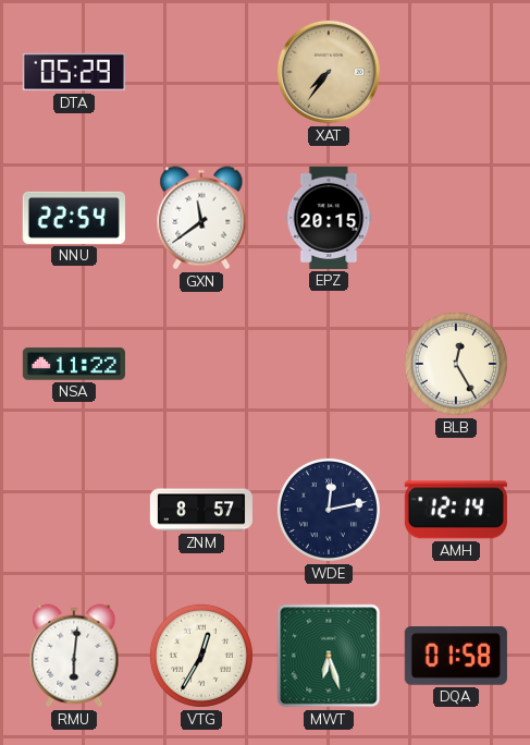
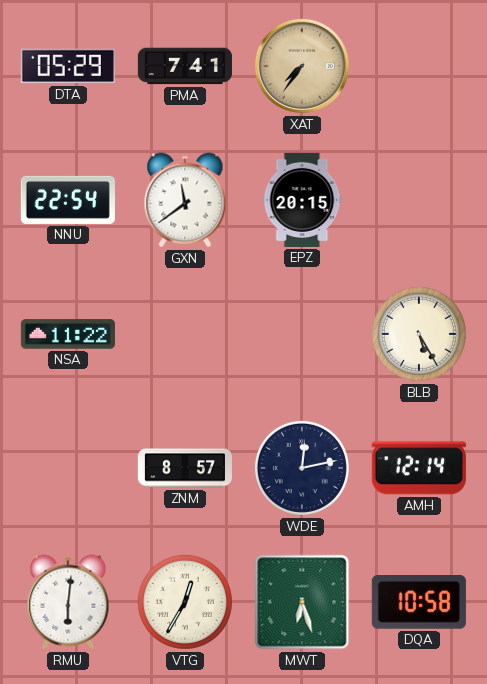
PMA: none -> 7:41
BLB: 12:25 -> 5:25
DQA: 01:58 -> 10:58
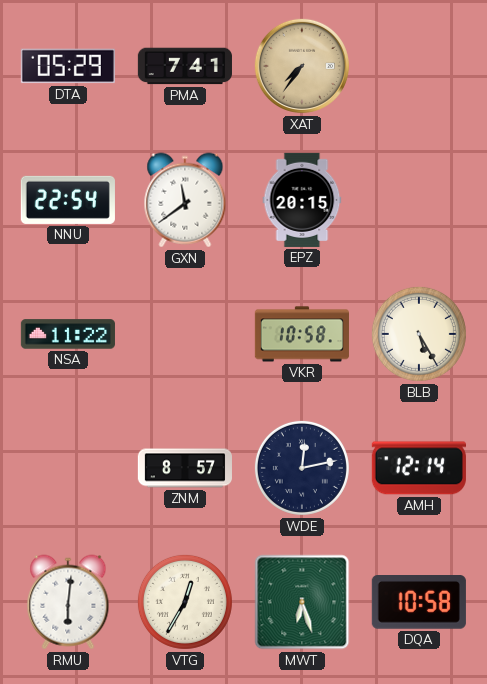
VKR: none -> 10:58
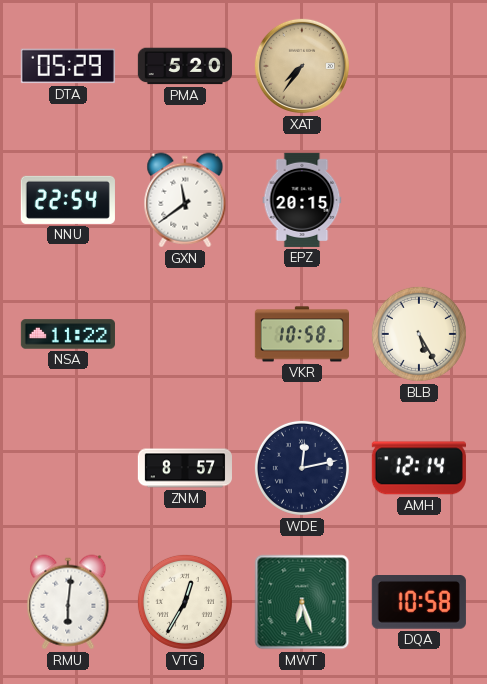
PMA: 7:41 -> 5:20
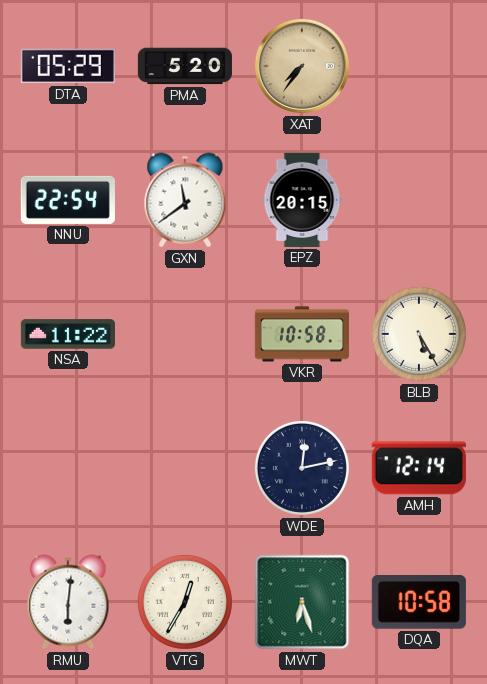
ZNM: 8:57 -> none
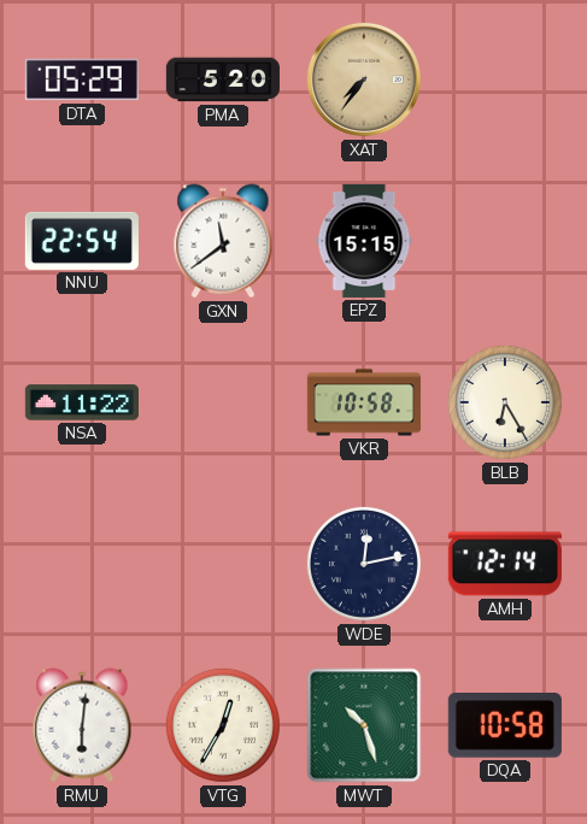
EPZ: 20:15 -> 15:15
BLB: 5:25 -> 6:25
MWT: 6:27 -> 10:27
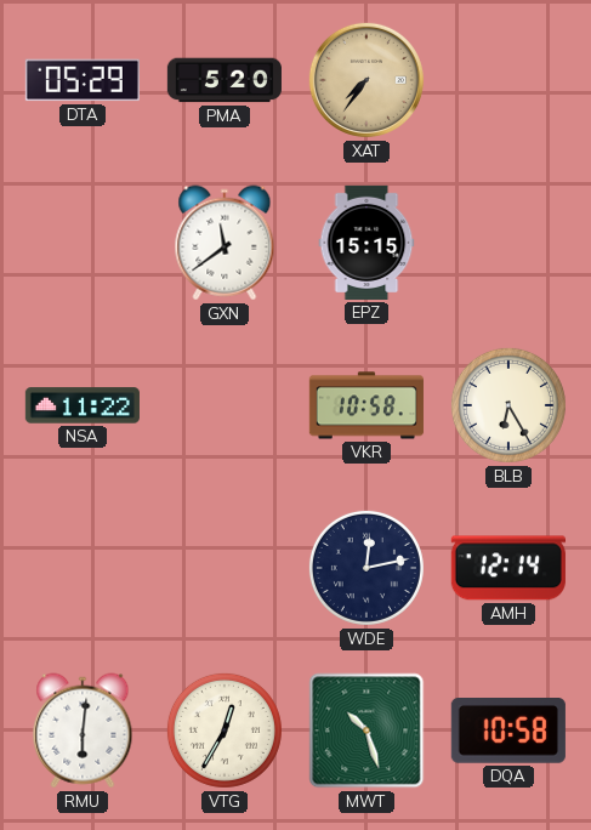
NNU: 22:54 -> none
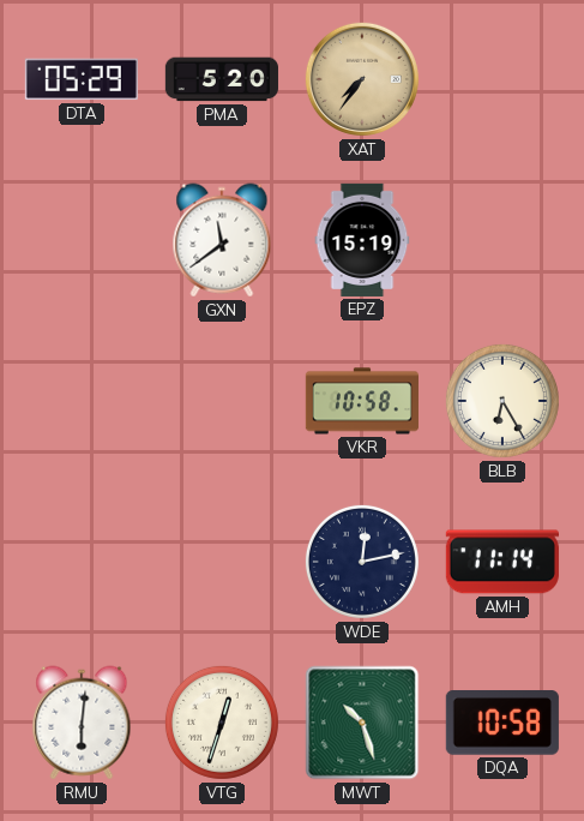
EPZ: 15:15 -> 15:19
NSA: 11:22 -> none
AMH: 12:14 -> 11:14
VTG: 12:35 -> 12:33
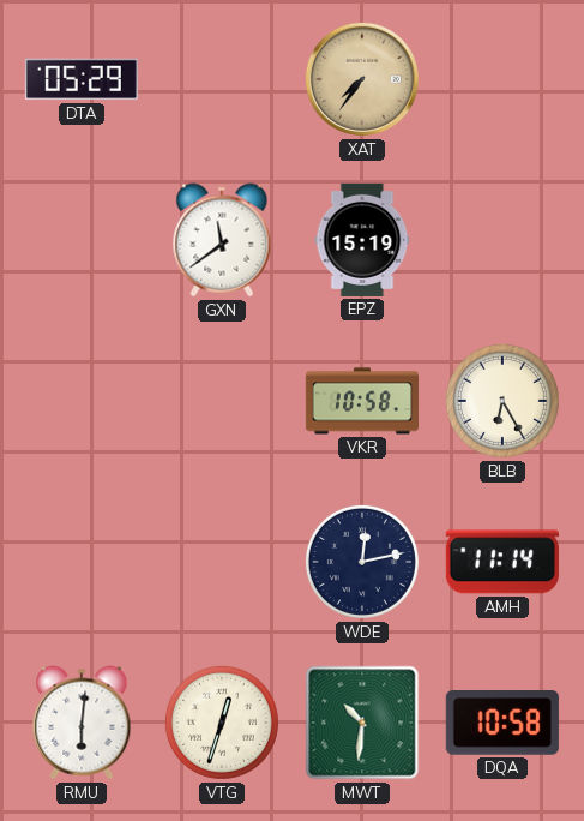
PMA: 5:20 -> none
MWT: 10:27 -> 10:31
